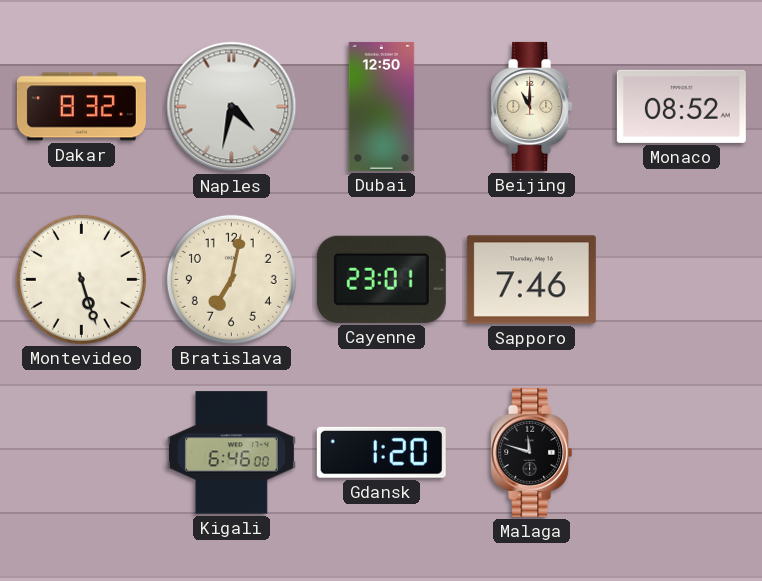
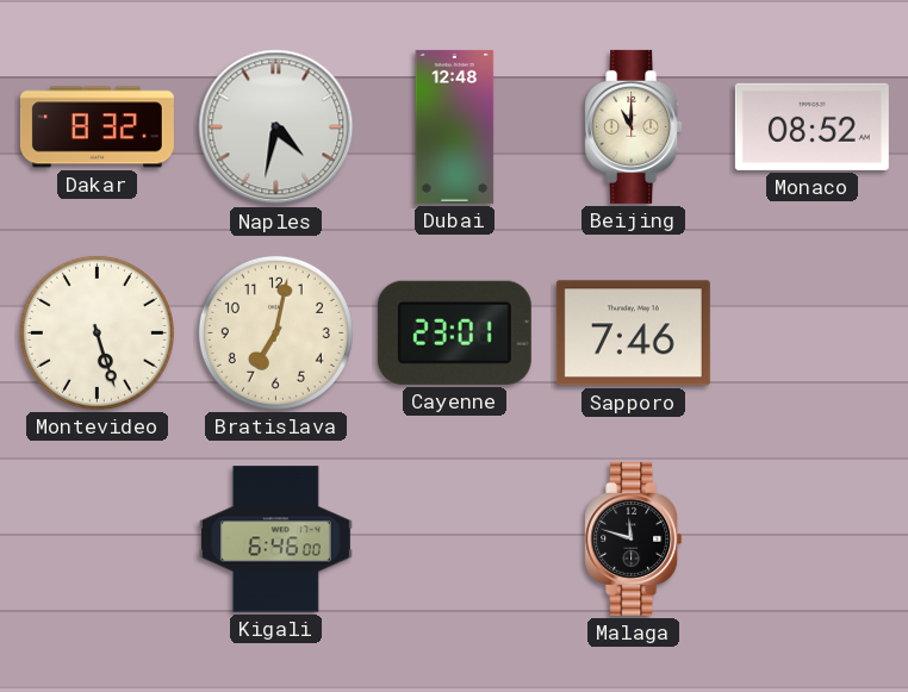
Dubai: 12:50 -> 12:48
Gdansk: 1:20 -> none
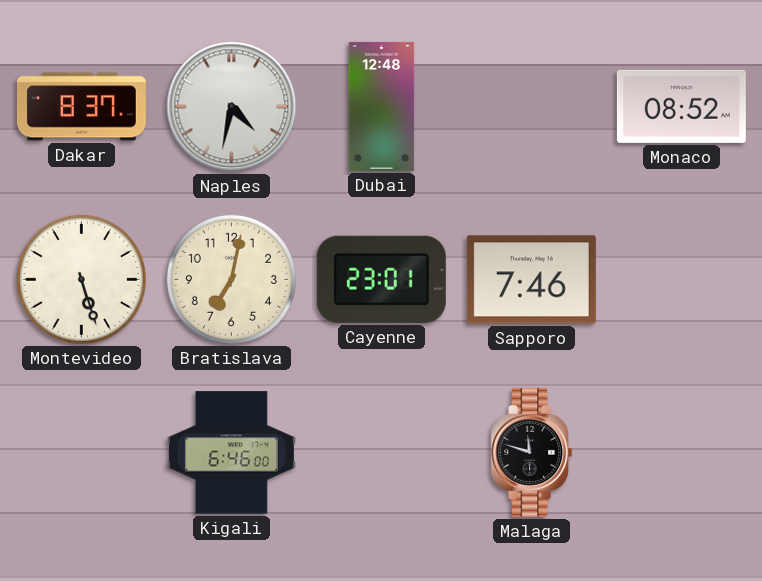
Dakar: 8:32 -> 8:37
Beijing: 11:00 -> none
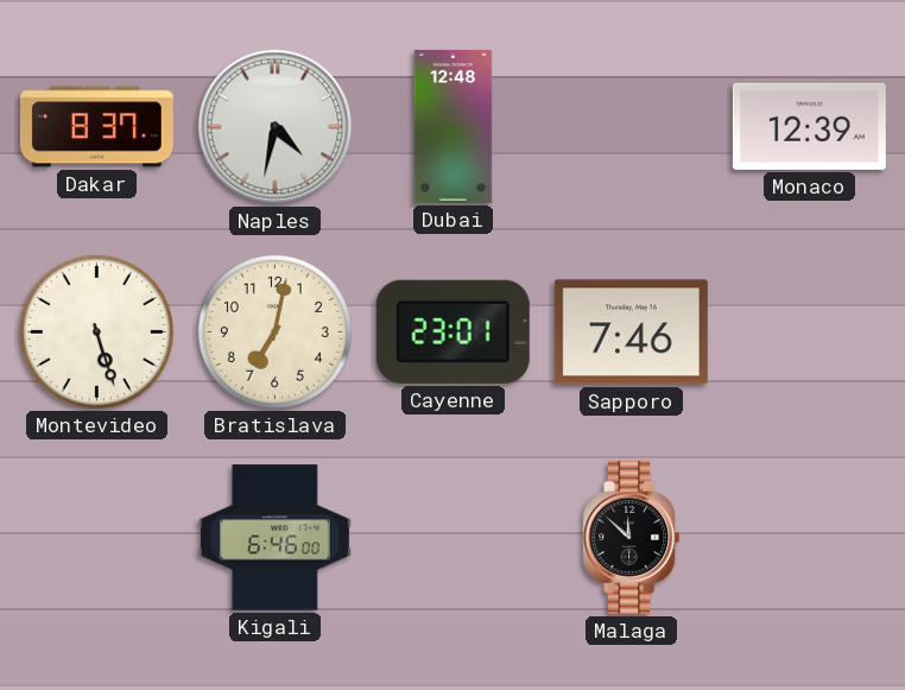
Monaco: 08:52 -> 12:39
Malaga: 11:48 -> 11:52
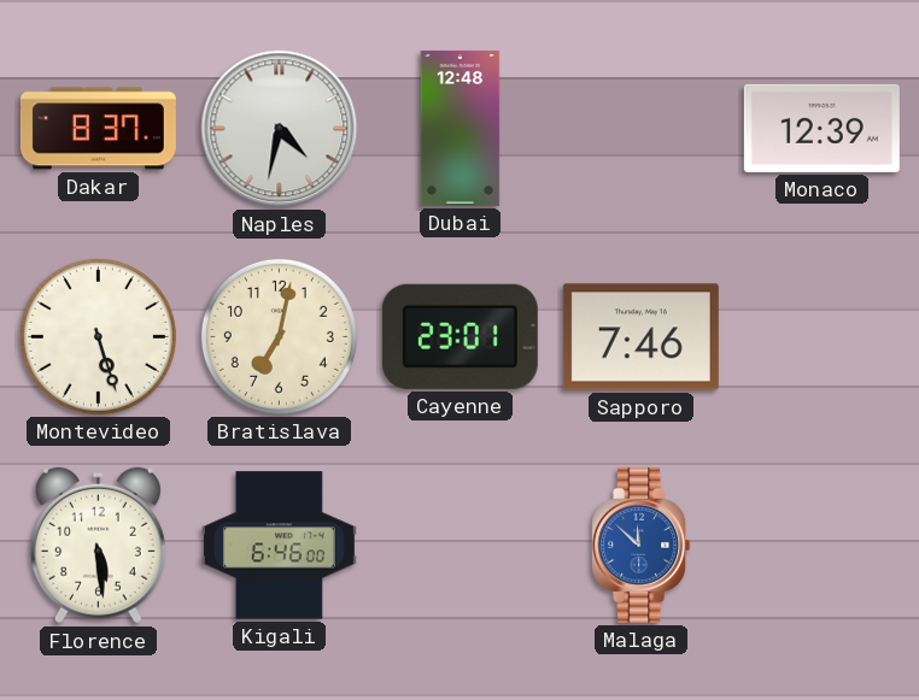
Florence: none -> 5:29
Malaga dial: black -> blue
